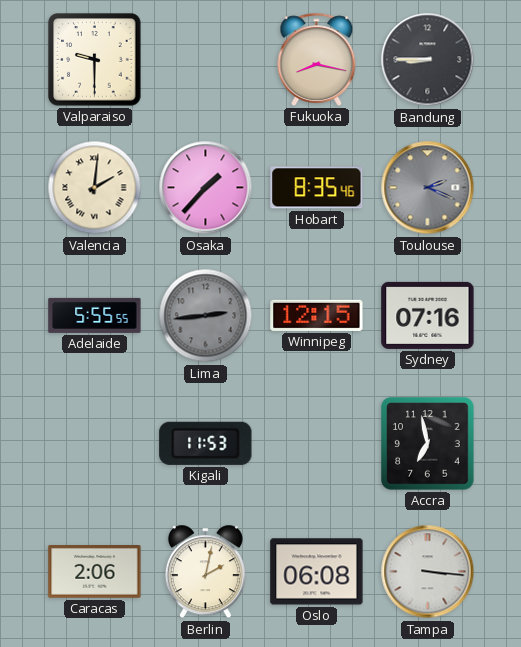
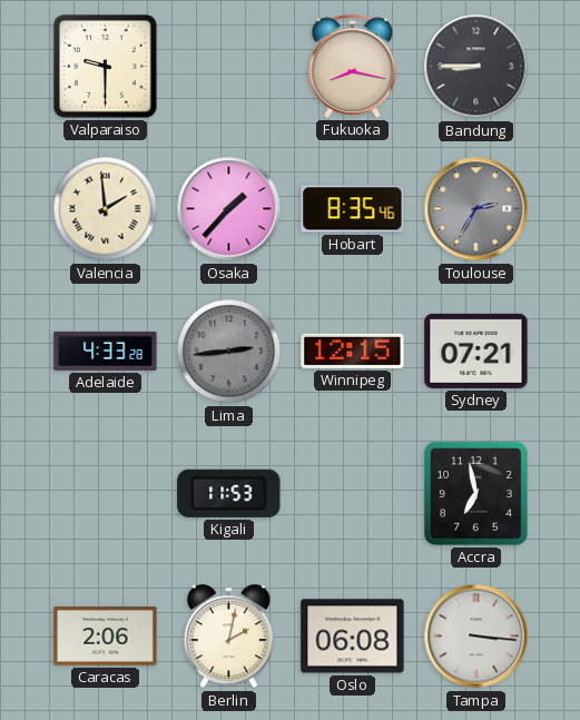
Valencia: 2:01 -> 1:59
Toulouse: 2:19 -> 2:35
Adelaide: 5:55 -> 4:33
Sydney: 07:16 -> 07:21
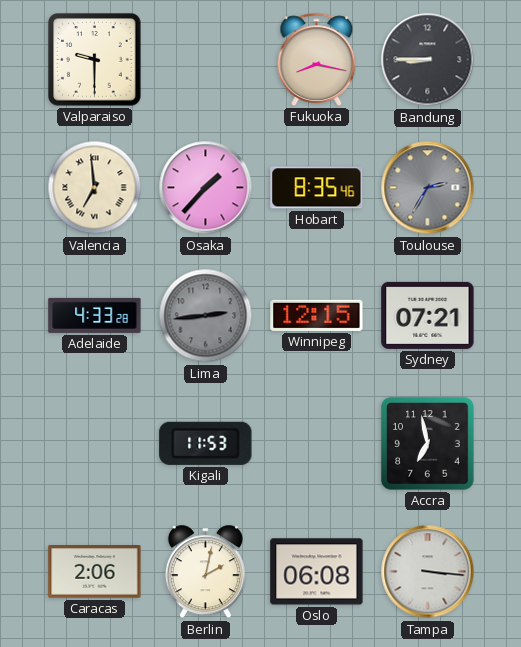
Valencia: 1:59 -> 6:59
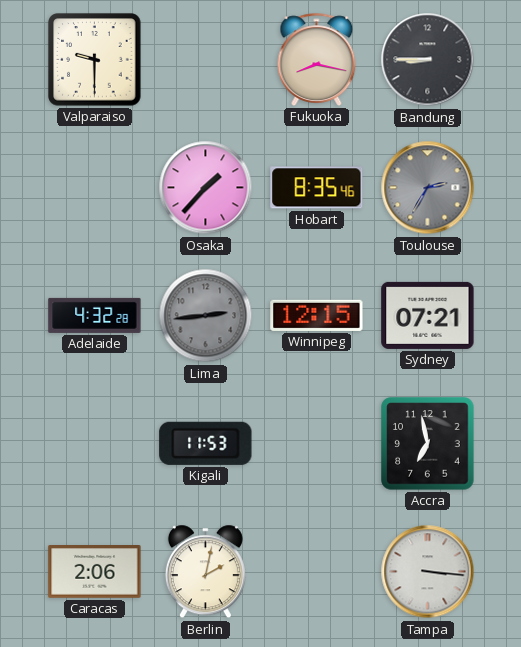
Valencia: 6:59 -> none
Adelaide: 4:33 -> 4:32
Oslo: 06:08 -> none
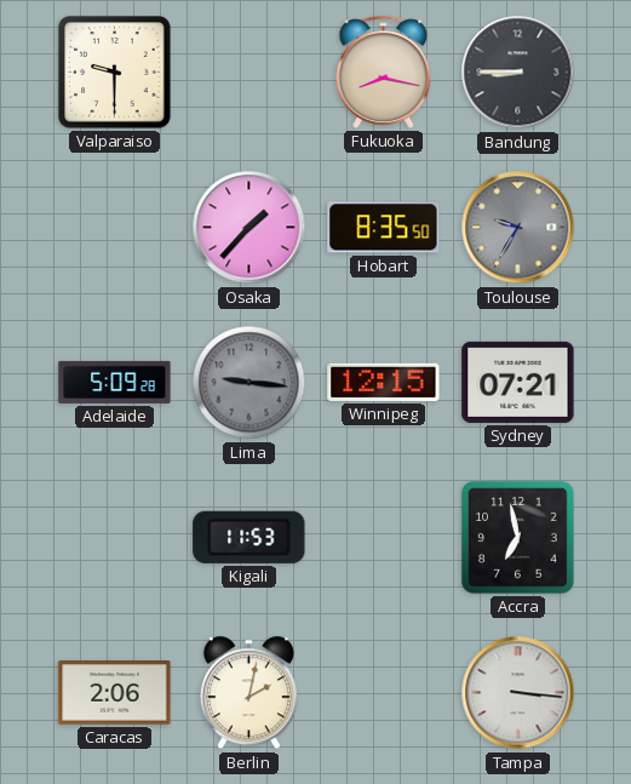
Hobart: 8:35:46 -> 8:35:50
Toulouse: 2:35 -> 9:35
Adelaide: 4:32 -> 5:09
Lima: 2:44 -> 9:16
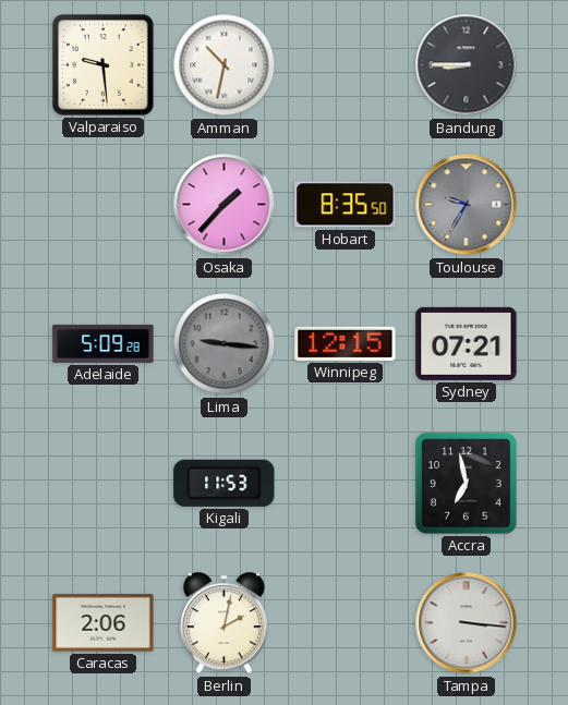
Valparaiso: 9:30 -> 9:29
Amman: none -> 10:32
Fukuoka: 8:17 -> none
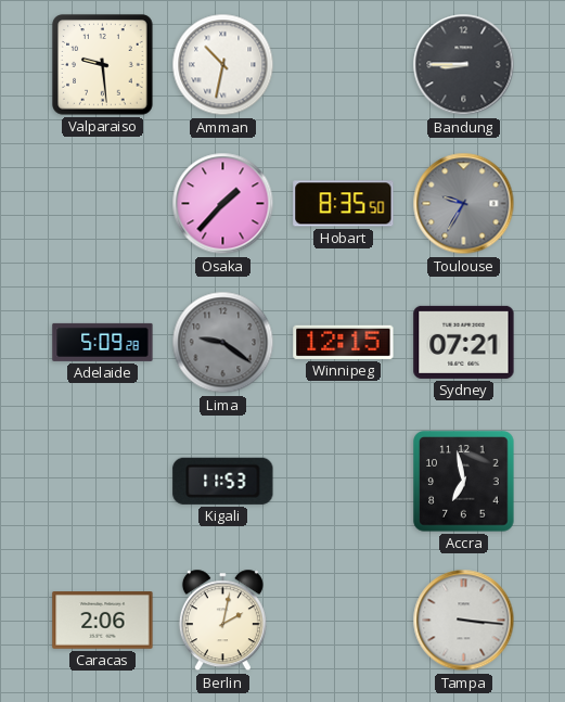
Lima: 9:16 -> 9:21
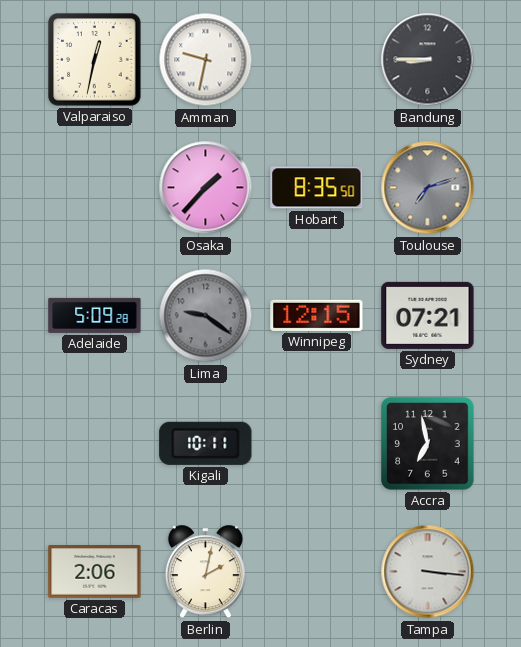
Valparaiso: 9:29 -> 12:32
Amman: 10:32 -> 9:32
Toulouse: 9:35 -> 7:12
Kigali: 11:53 -> 10:11
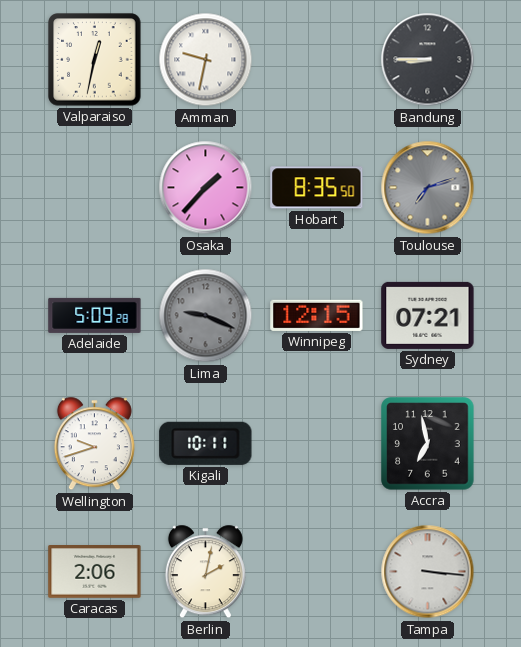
Lima: 9:21 -> 9:19
Wellington: none -> 9:42
